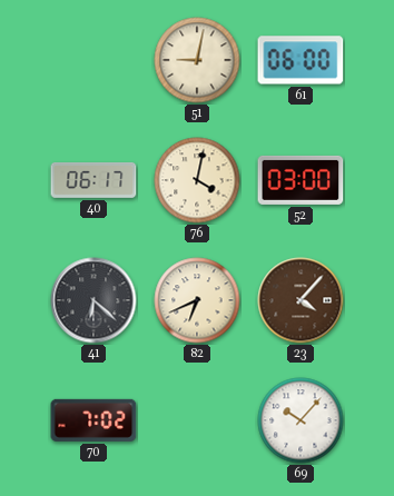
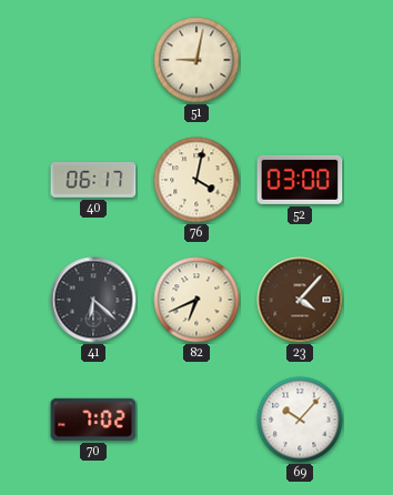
61: 06:00 -> none
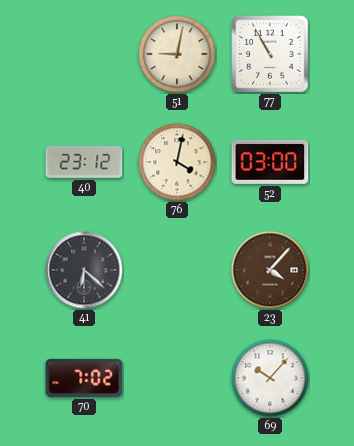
77: none -> 10:55
40: 06:17 -> 23:12
82: 6:41 -> none
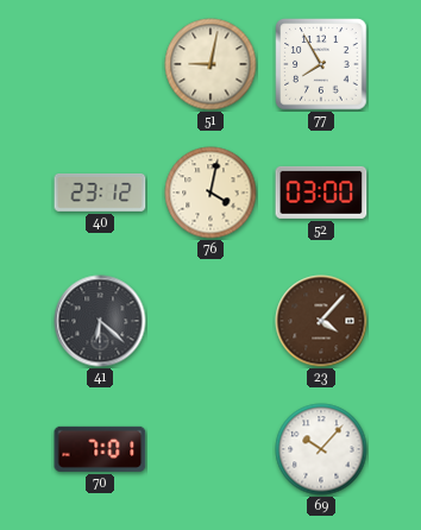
77: 10:55 -> 7:55
70: 7:02 -> 7:01
